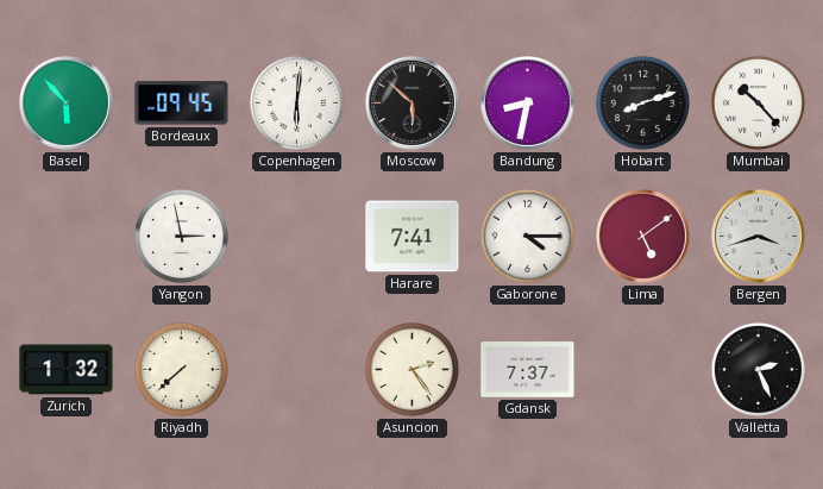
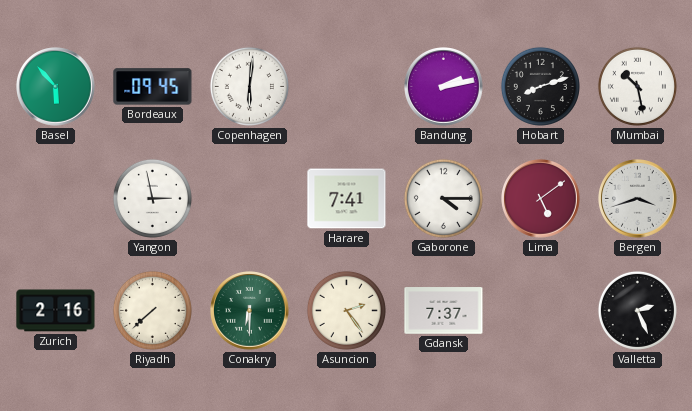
Moscow: 5:52 -> none
Bandung: 8:32 -> 2:13
Mumbai: 10:23 -> 10:28
Zurich: 1:32 -> 2:16
Conakry: none -> 6:30
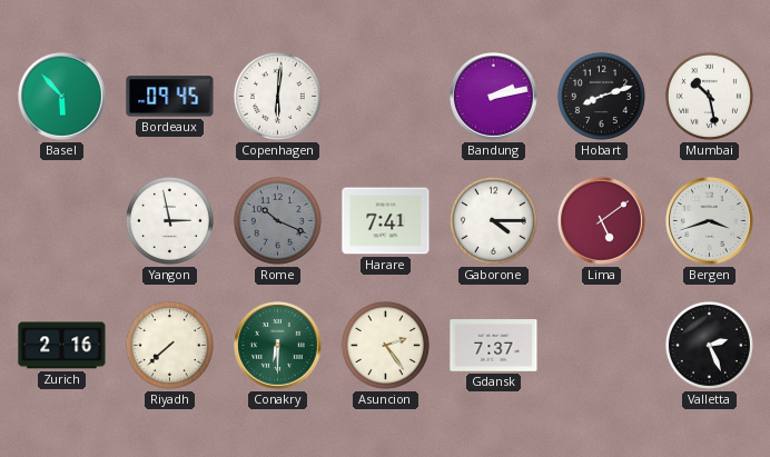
Rome: none -> 10:19
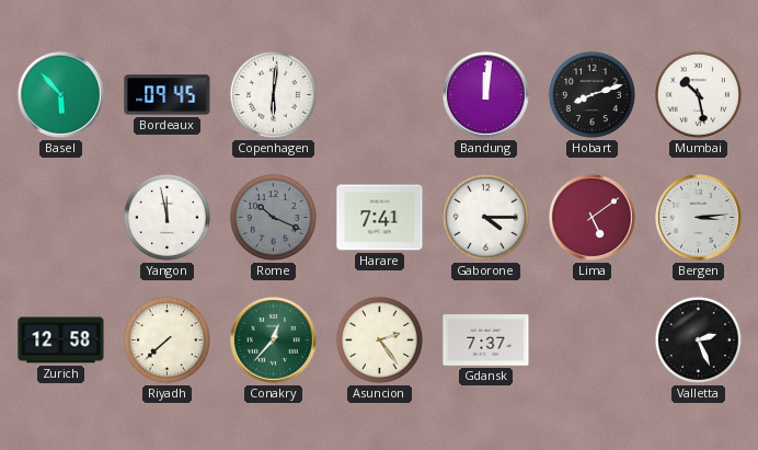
Bandung: 2:13 -> 12:01
Yangon: 2:58 -> 11:58
Bergen: 3:42 -> 3:14
Zurich: 2:16 -> 12:58
Conakry: 6:30 -> 12:37
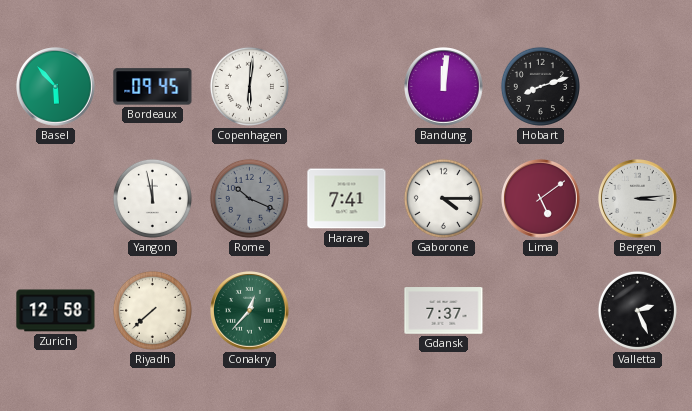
Mumbai: 10:28 -> none
Asuncion: 2:24 -> none
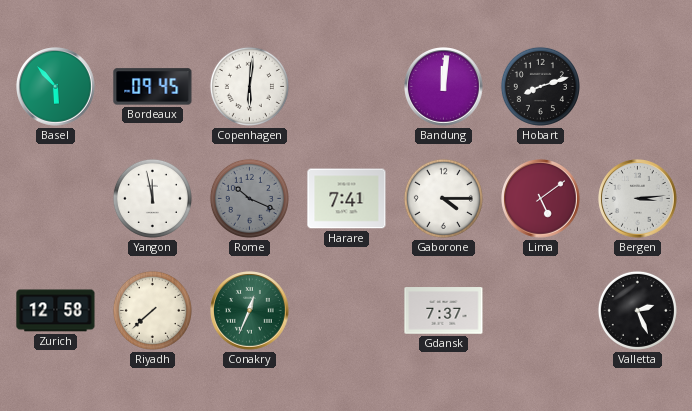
Conakry: 12:37 -> 12:34
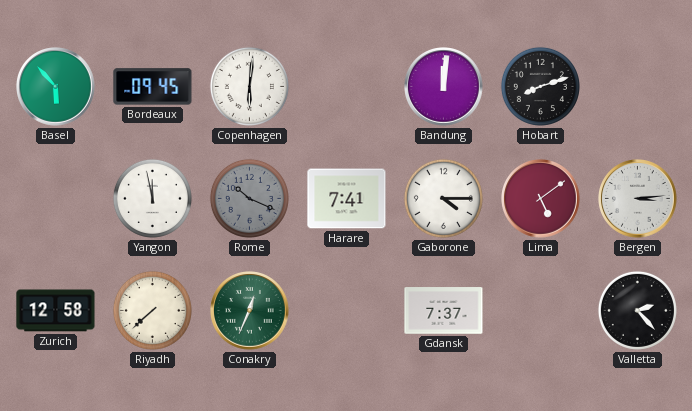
Valletta: 2:26 -> 2:23
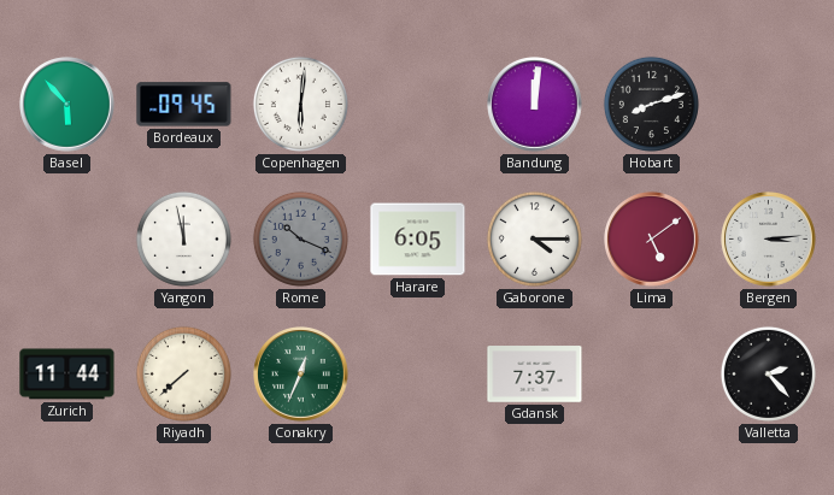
Harare: 7:41 -> 6:05
Zurich: 12:58 -> 11:44
